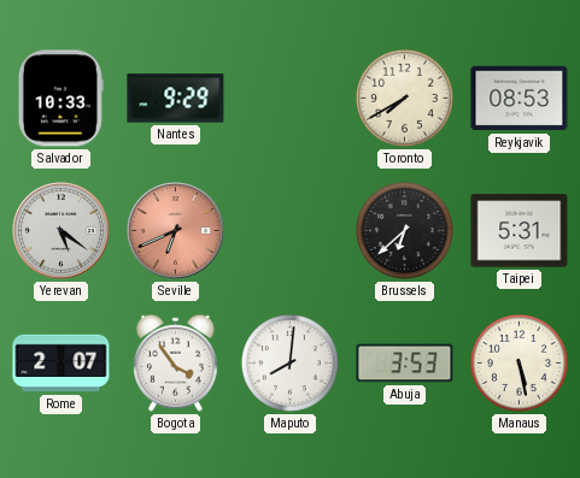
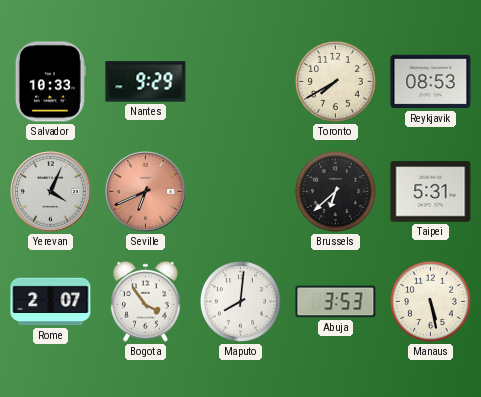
Yerevan: 5:21 -> 4:04
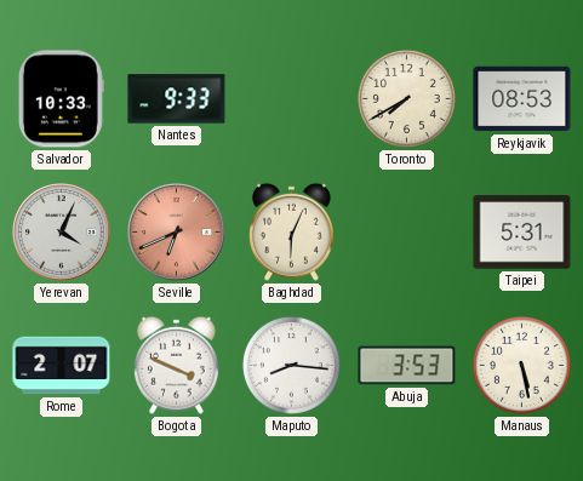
Nantes: 9:29 -> 9:33
Baghdad: none -> 6:04
Brussels: 6:38 -> none
Bogota: 3:54 -> 3:49
Maputo: 8:01 -> 8:16
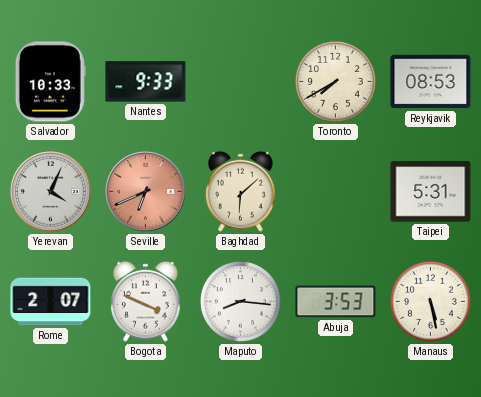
Baghdad: 6:04 -> 6:08
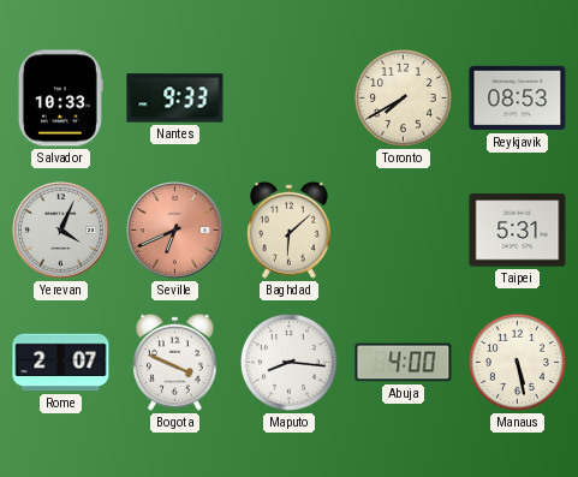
Abuja: 3:53 -> 4:00
